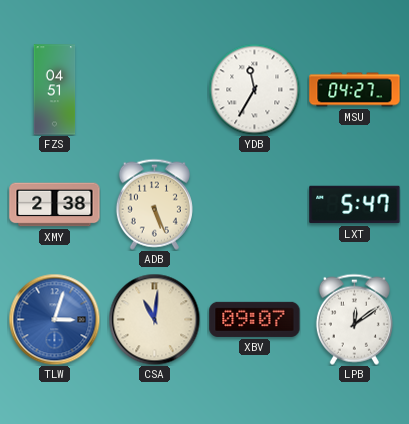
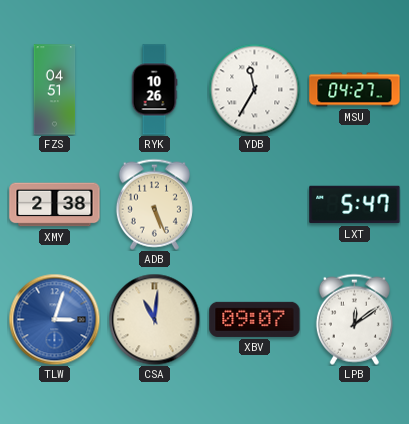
RYK: none -> 10:26
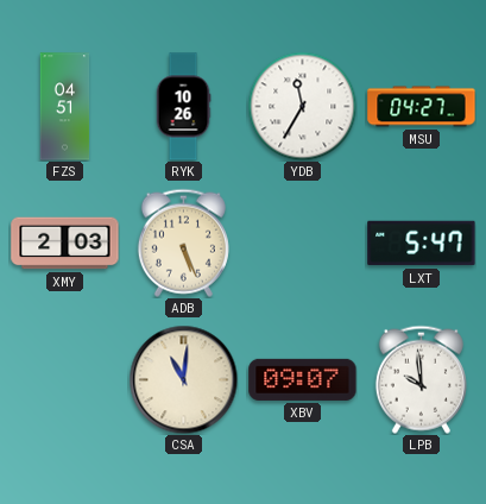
XMY: 2:38 -> 2:03
TLW: 3:03 -> none
LPB: 12:09 -> 9:59
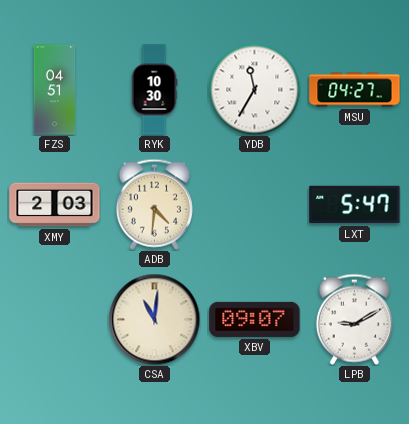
RYK: 10:26 -> 10:30
ADB: 5:26 -> 4:31
LPB: 9:59 -> 9:10
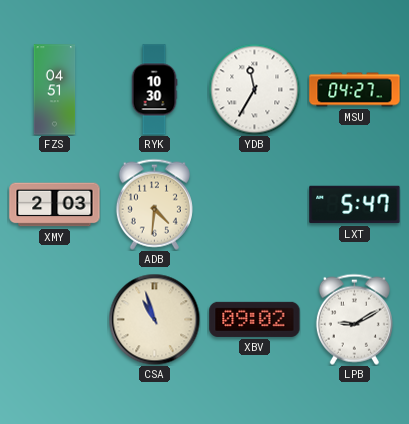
CSA: 11:01 -> 10:57
XBV: 09:07 -> 09:02
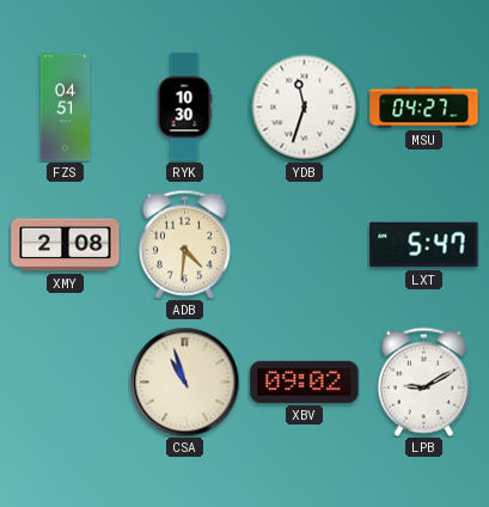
YDB: 11:35 -> 11:33
XMY: 2:03 -> 2:08
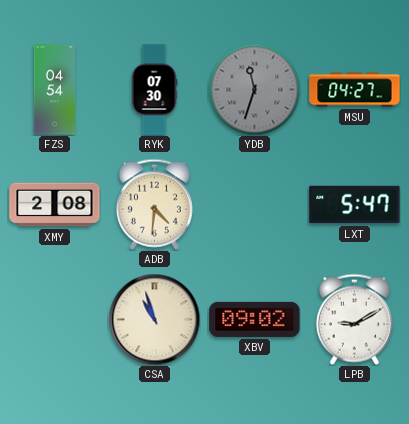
FZS: 04:51 -> 04:54
RYK: 10:30 -> 07:30
YDB dial: white -> grey
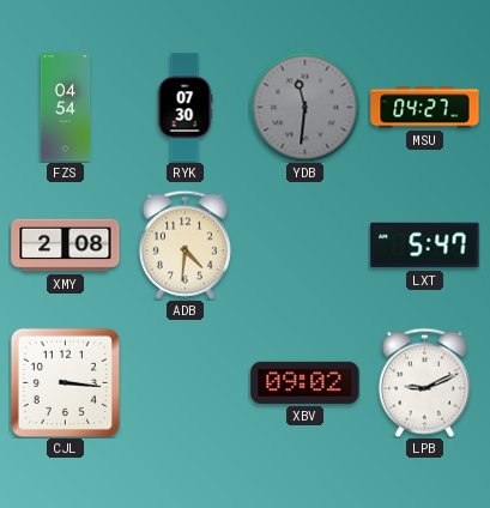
YDB: 11:33 -> 11:31
CJL: none -> 3:16
CSA: 10:57 -> none
LPB: 9:10 -> 9:11
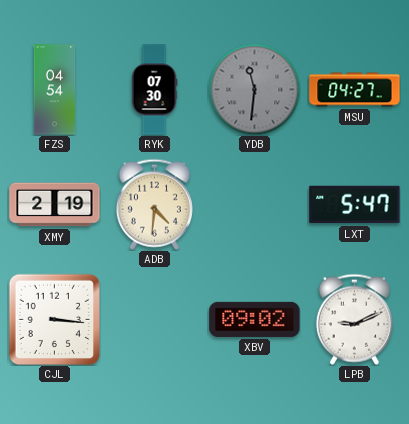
XMY: 2:08 -> 2:19
